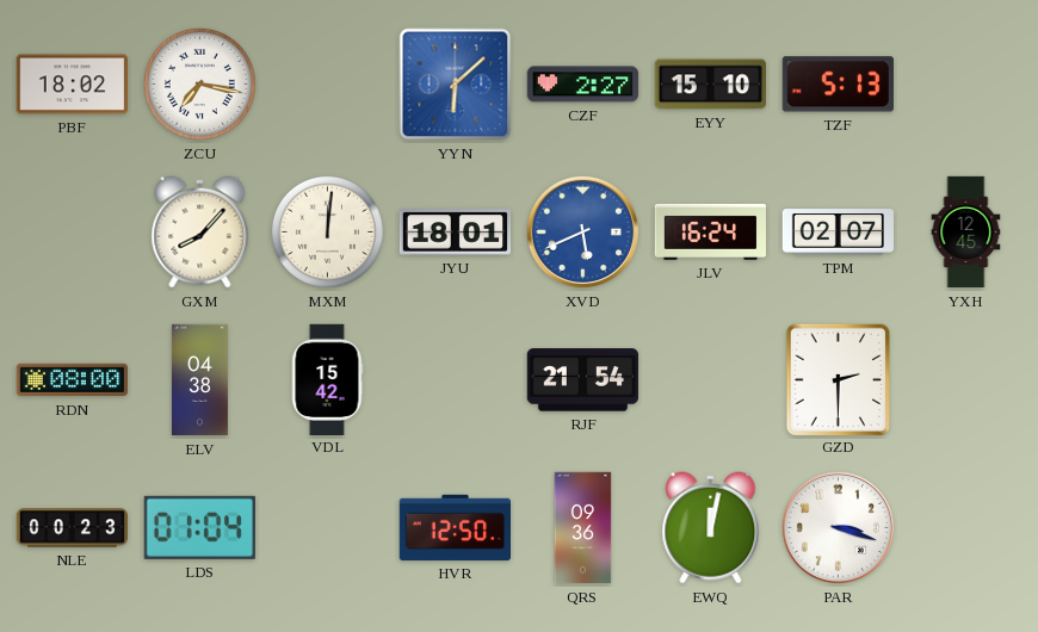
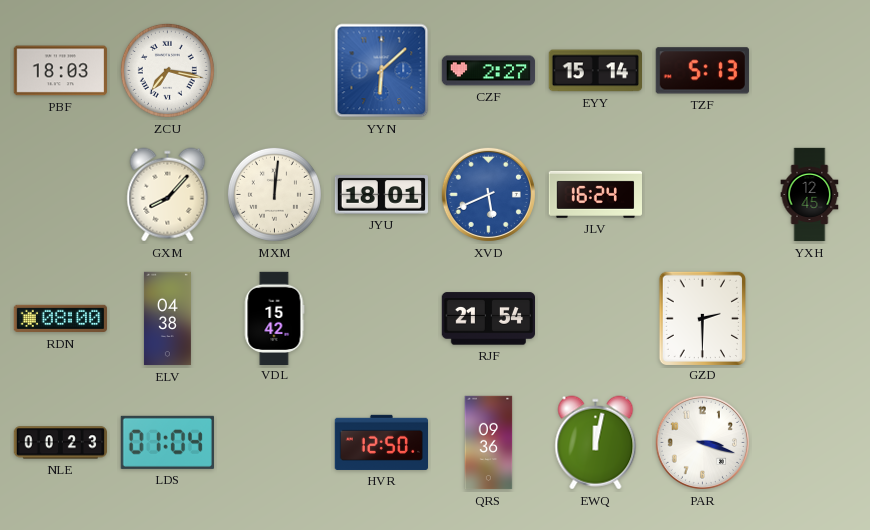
PBF: 18:02 -> 18:03
EYY: 15:10 -> 15:14
TPM: 02:07 -> none
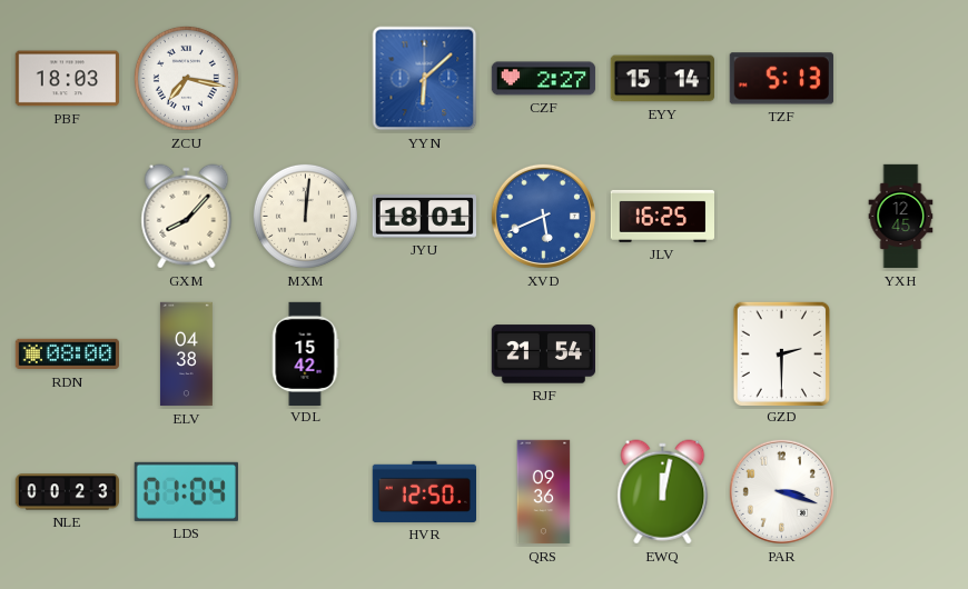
JLV: 16:24 -> 16:25
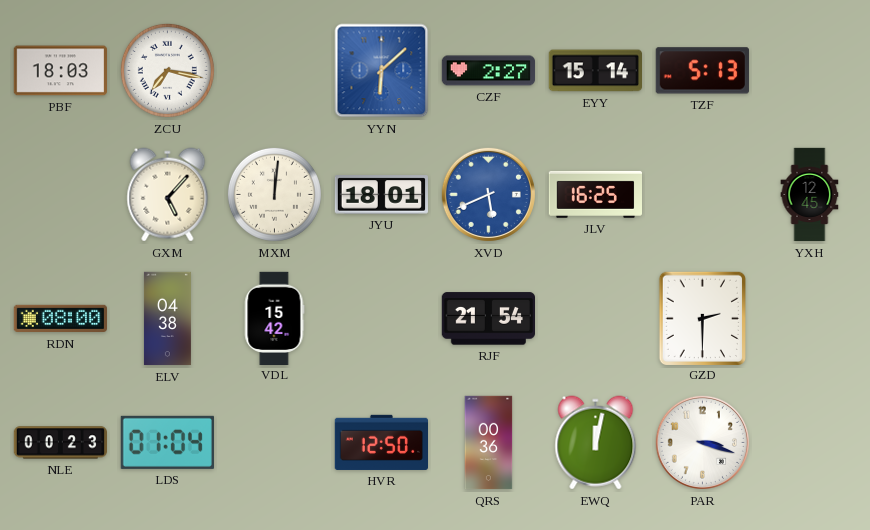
GXM: 8:07 -> 5:07
QRS: 09:36 -> 00:36
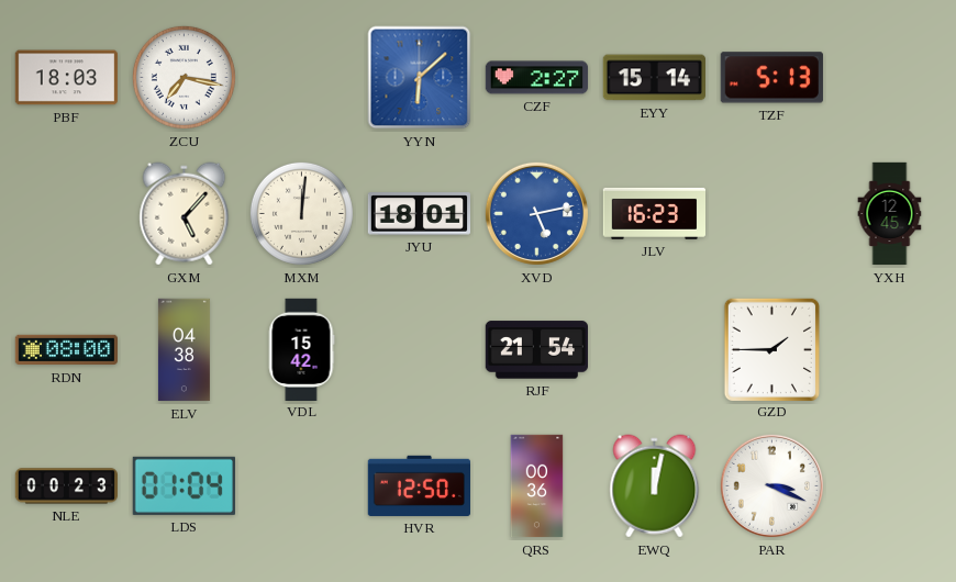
XVD: 5:41 -> 5:13
JLV: 16:25 -> 16:23
GZD: 2:30 -> 1:45
PAR: 3:18 -> 3:19
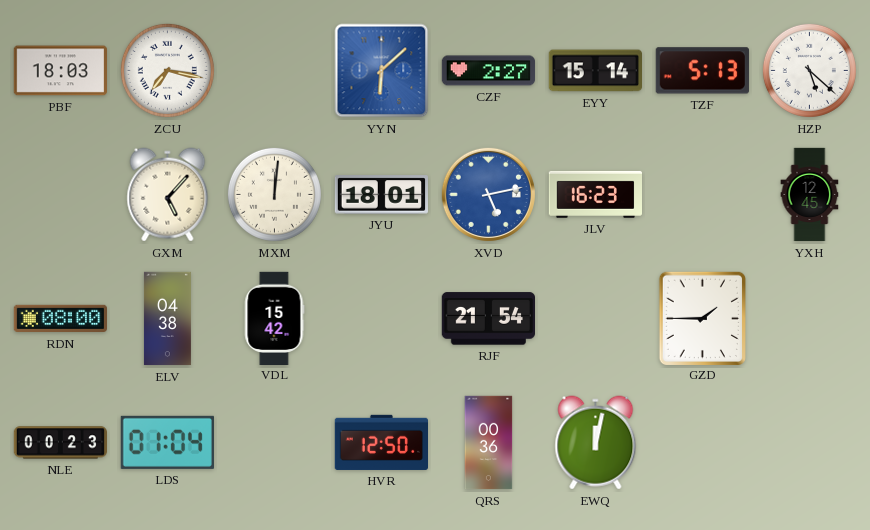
HZP: none -> 5:22
PAR: 3:19 -> none
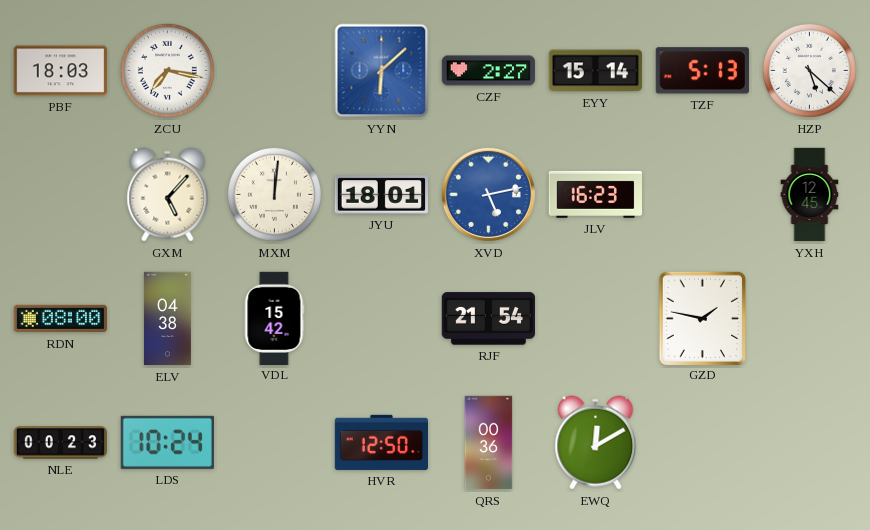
GZD: 1:45 -> 1:47
LDS: 01:04 -> 10:24
EWQ: 12:02 -> 12:10
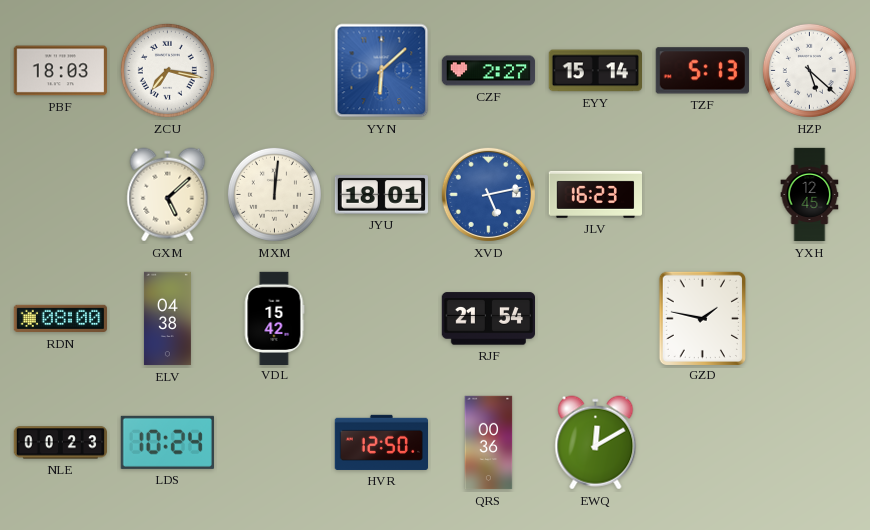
GXM: 5:07 -> 5:08
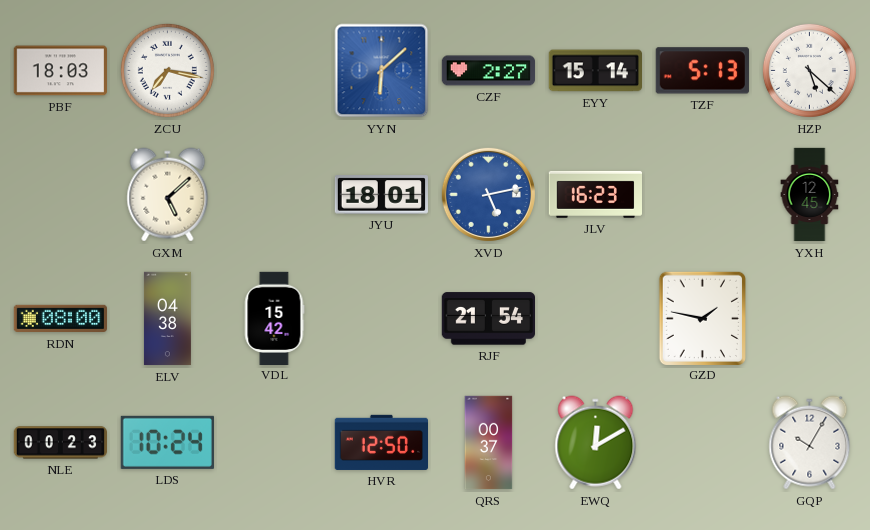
MXM: 12:01 -> none
QRS: 00:36 -> 00:37
GQP: none -> 10:05
